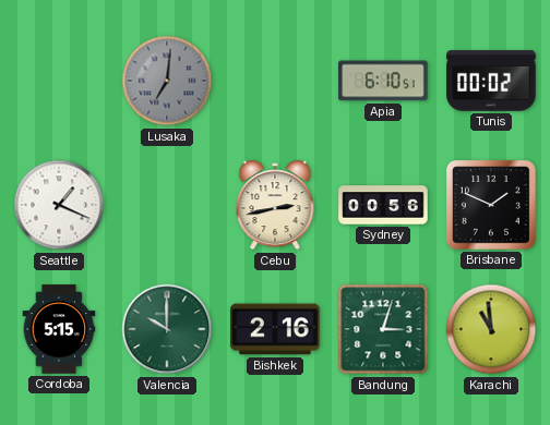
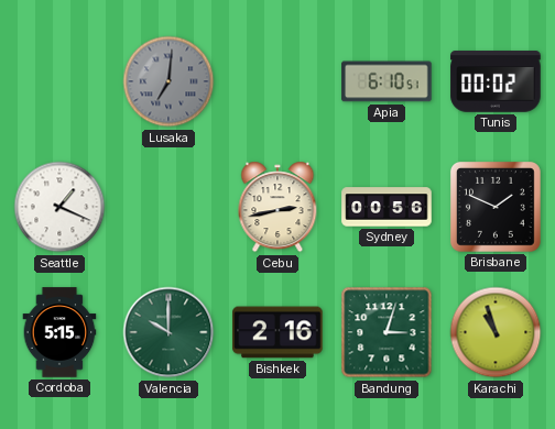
Karachi: 10:59 -> 10:57
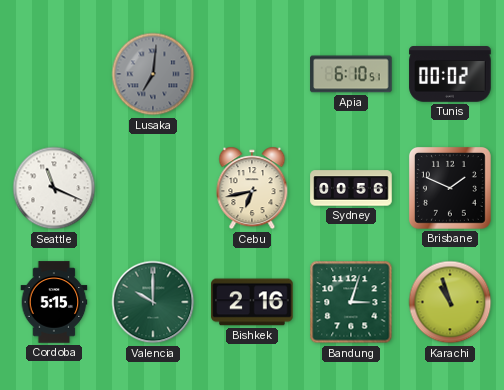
Seattle: 1:19 -> 11:19
Cebu: 2:43 -> 6:43
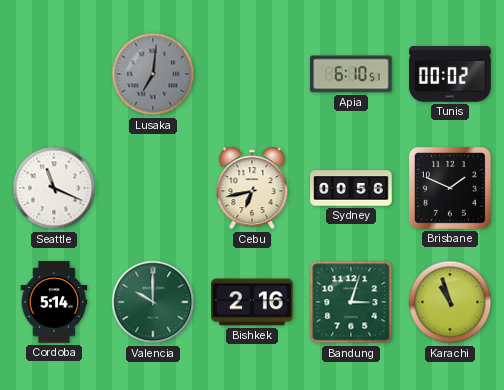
Cordoba: 5:15 -> 5:14
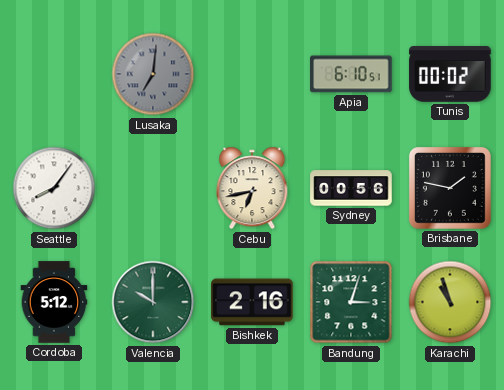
Seattle: 11:19 -> 8:06
Brisbane: 1:49 -> 1:47
Cordoba: 5:14 -> 5:12
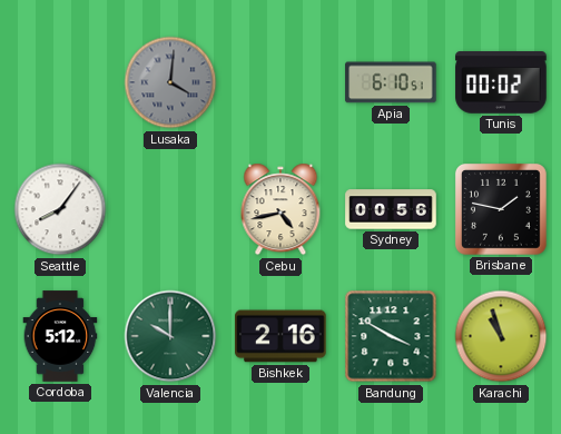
Lusaka: 7:01 -> 4:01
Cebu: 6:43 -> 4:43
Bandung: 3:03 -> 3:50
